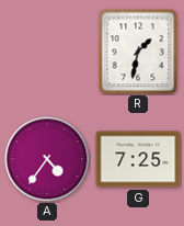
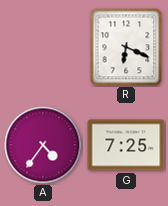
R: 1:32 -> 6:19
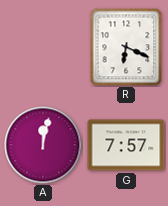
A: 4:36 -> 12:02
G: 7:25 -> 7:57
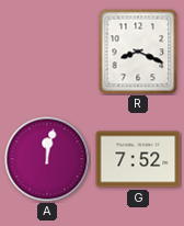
R: 6:19 -> 8:19
G: 7:57 -> 7:52
